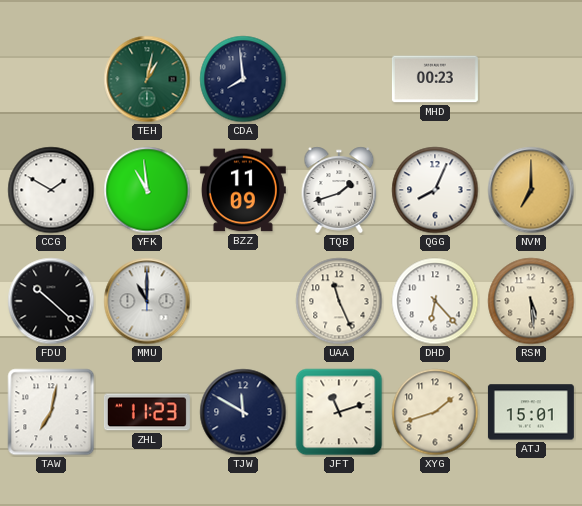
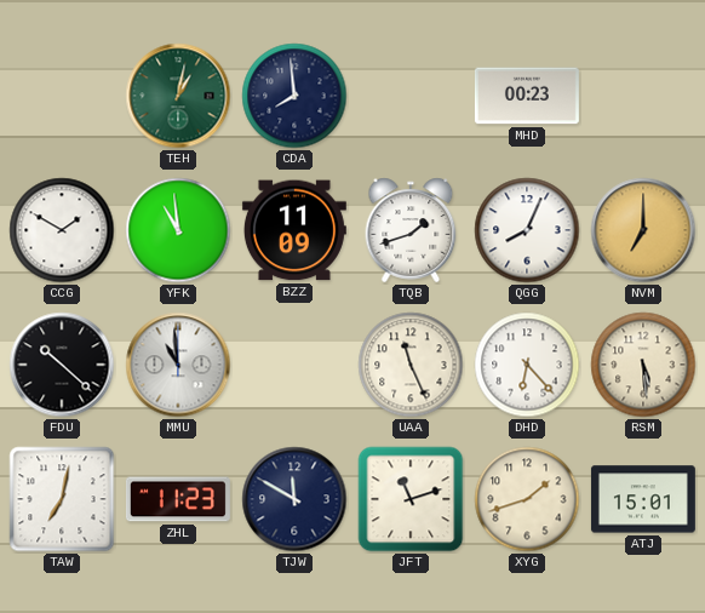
MMU: 11:00 -> 10:59
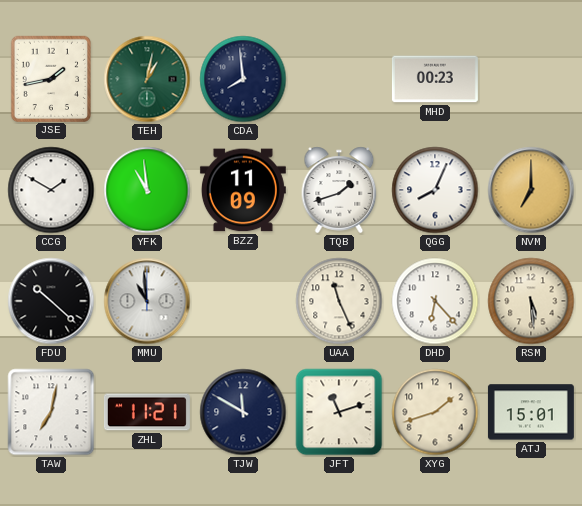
JSE: none -> 1:43
ZHL: 11:23 -> 11:21
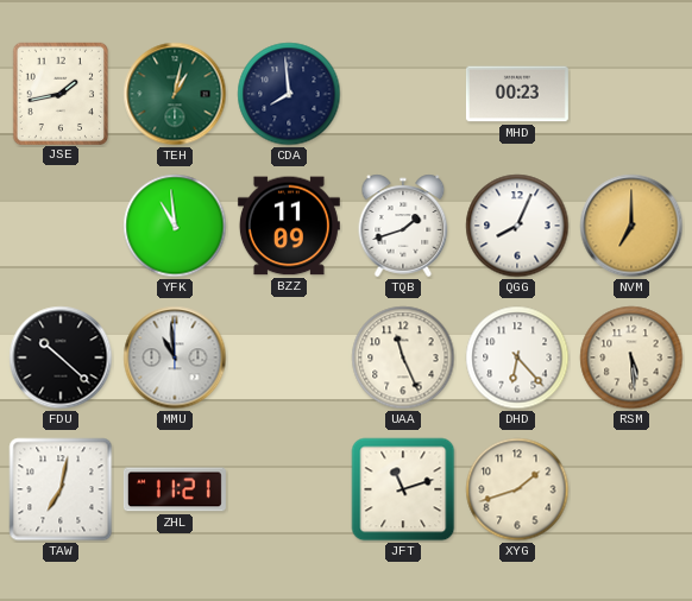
CCG: 1:50 -> none
TJW: 11:50 -> none
ATJ: 15:01 -> none
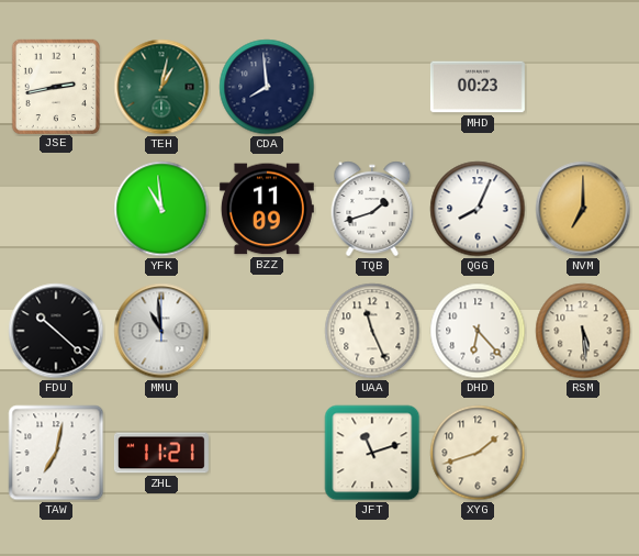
JSE: 1:43 -> 2:43
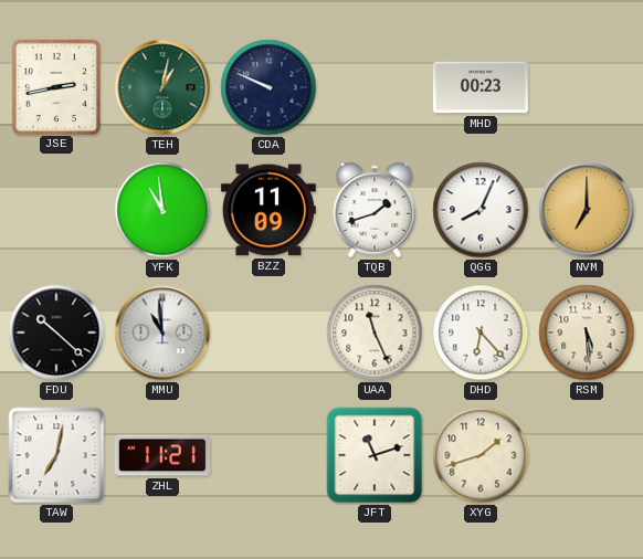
CDA: 7:59 -> 9:49
